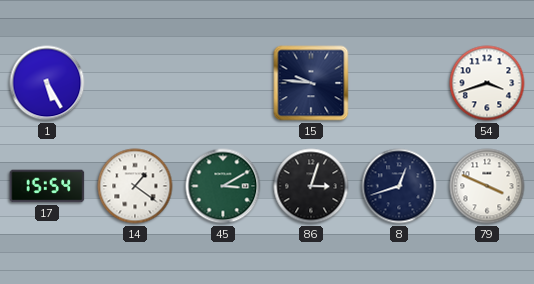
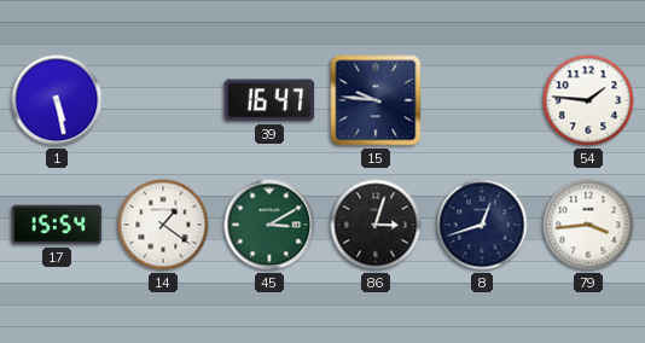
1: 5:25 -> 5:28
39: none -> 16:47
54: 3:42 -> 1:46
79: 3:49 -> 3:44
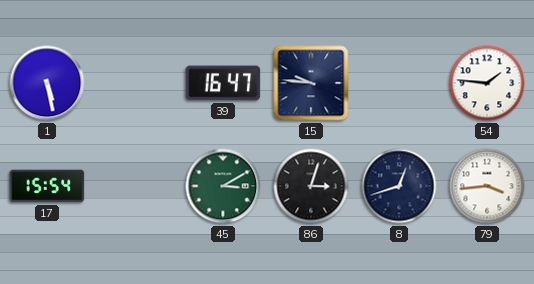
14: 1:21 -> none
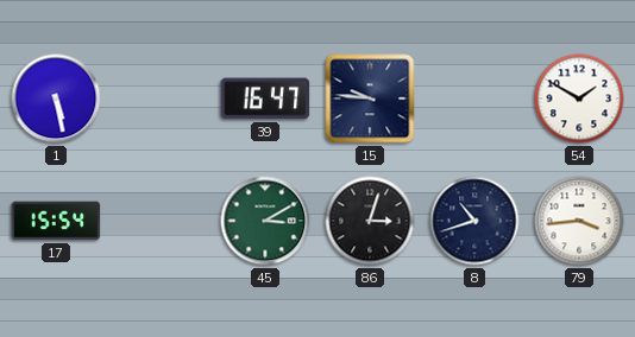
54: 1:46 -> 1:50
8: 12:42 -> 10:42
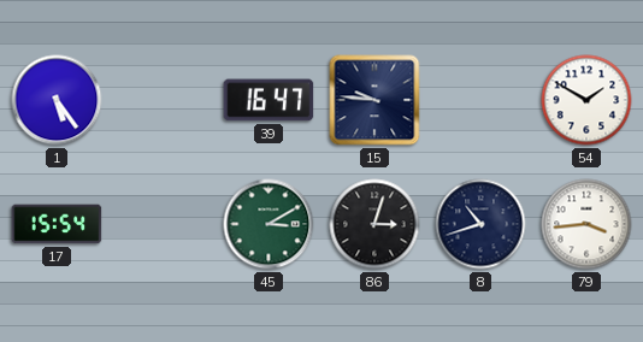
1: 5:28 -> 5:24
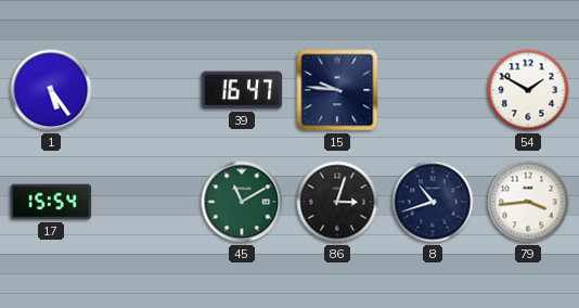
45: 3:10 -> 11:10
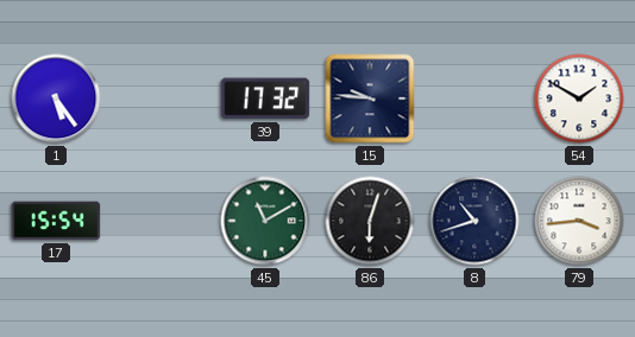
39: 16:47 -> 17:32
86: 3:03 -> 6:03
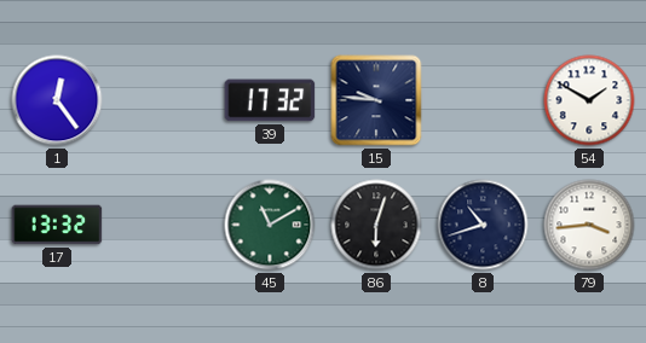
1: 5:24 -> 12:24
17: 15:54 -> 13:32
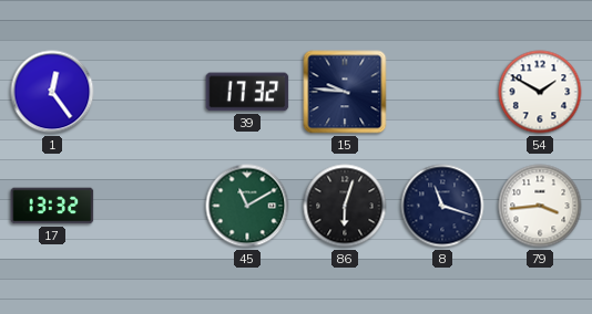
8: 10:42 -> 11:18
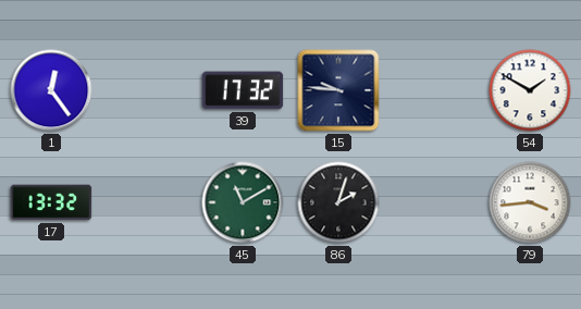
86: 6:03 -> 2:03
8: 11:18 -> none
